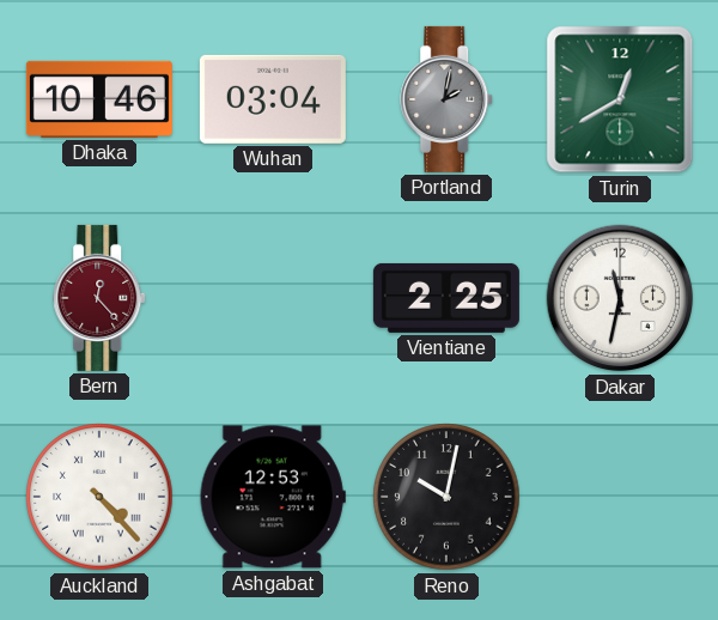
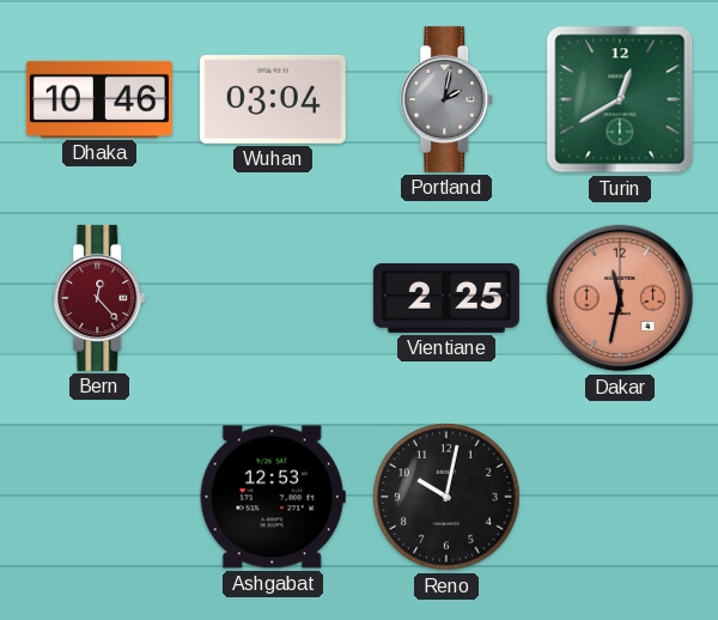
Dakar dial: white -> salmon
Auckland: 4:23 -> none
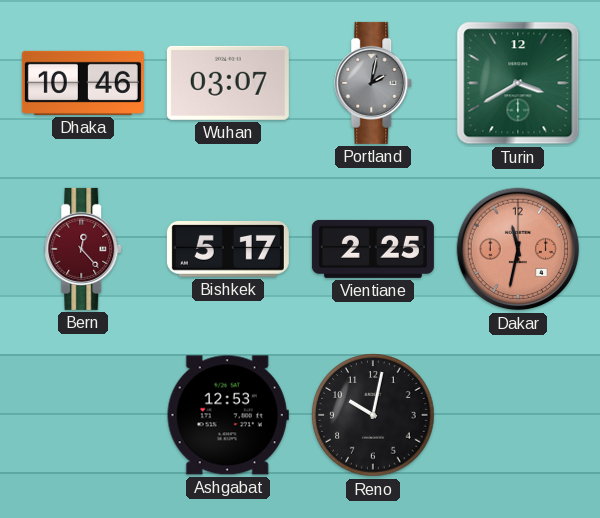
Wuhan: 03:04 -> 03:07
Turin: 12:40 -> 3:40
Bishkek: none -> 5:17
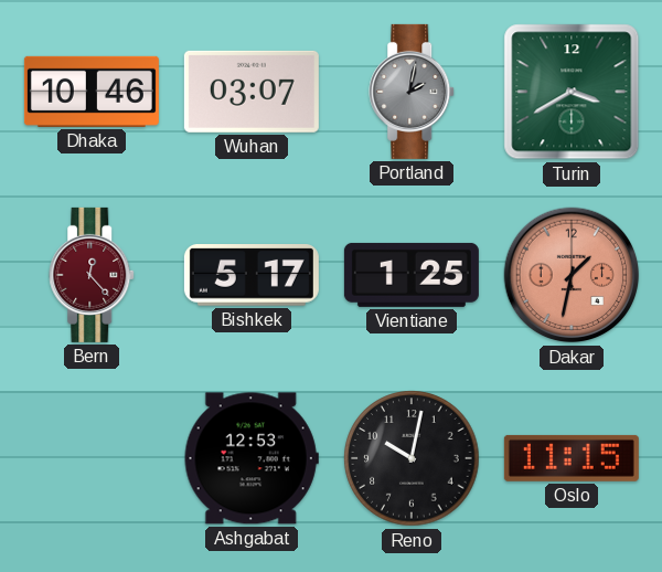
Vientiane: 2:25 -> 1:25
Dakar: 11:32 -> 1:32
Oslo: none -> 11:15
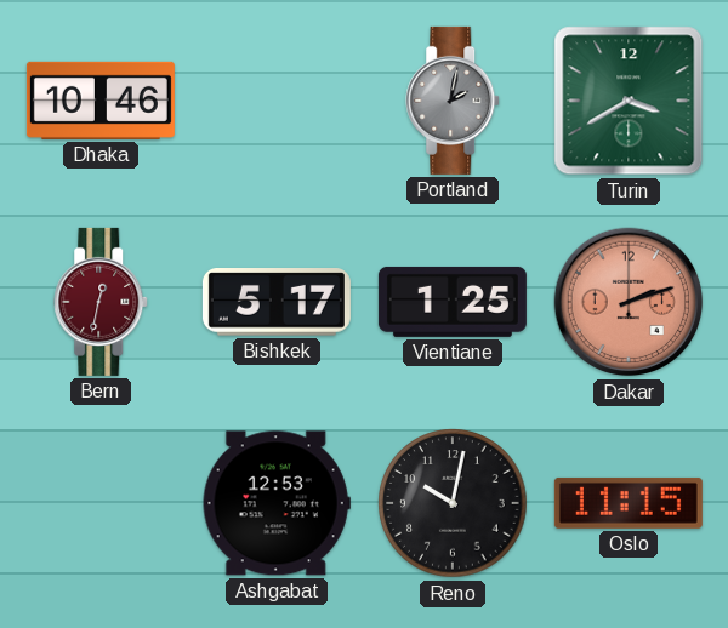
Wuhan: 03:07 -> none
Bern: 12:23 -> 12:32
Dakar: 1:32 -> 2:12
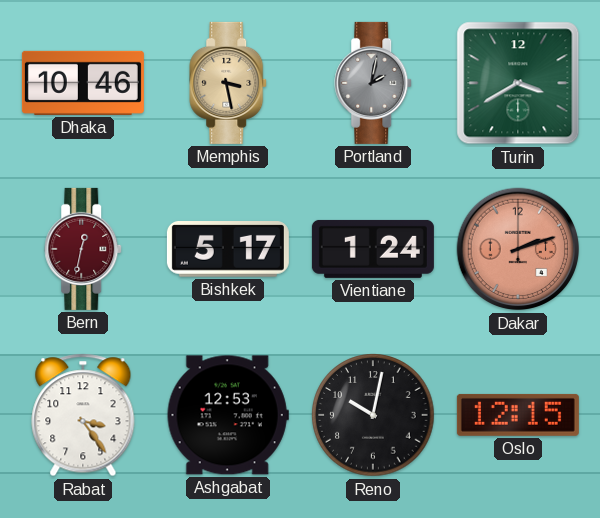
Memphis: none -> 3:28
Vientiane: 1:25 -> 1:24
Rabat: none -> 3:24
Oslo: 11:15 -> 12:15
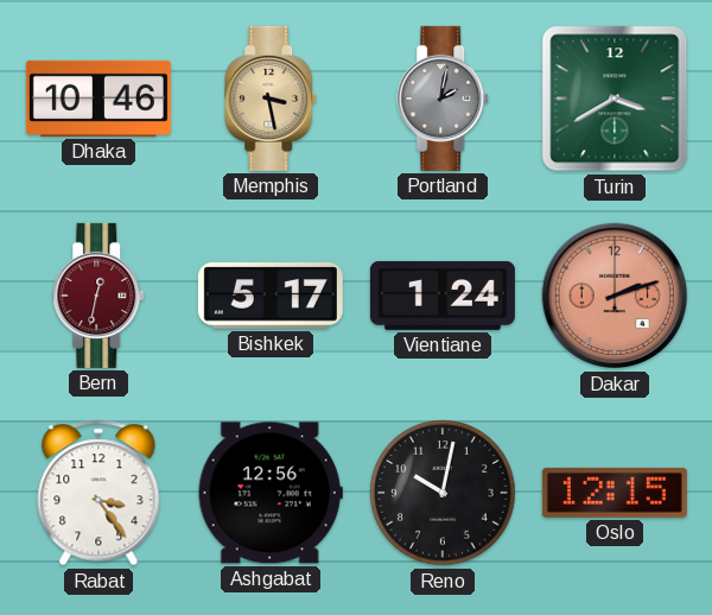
Ashgabat: 12:53 -> 12:56
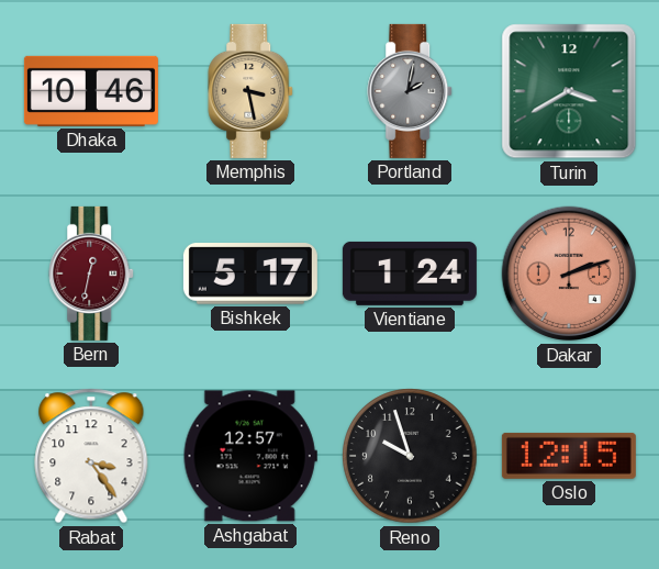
Ashgabat: 12:56 -> 12:57
Reno: 10:02 -> 9:57
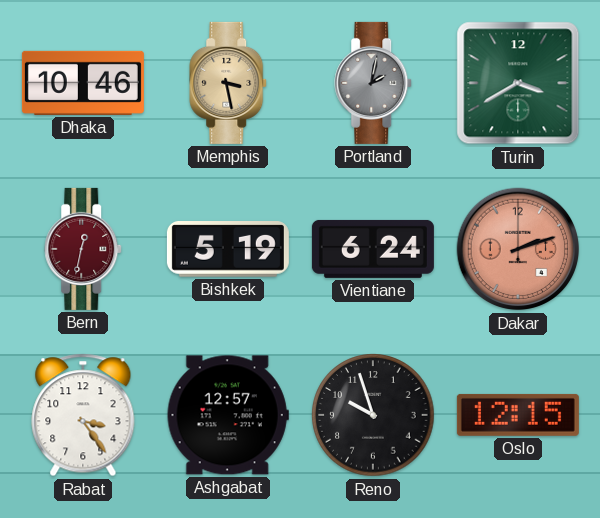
Bishkek: 5:17 -> 5:19
Vientiane: 1:24 -> 6:24
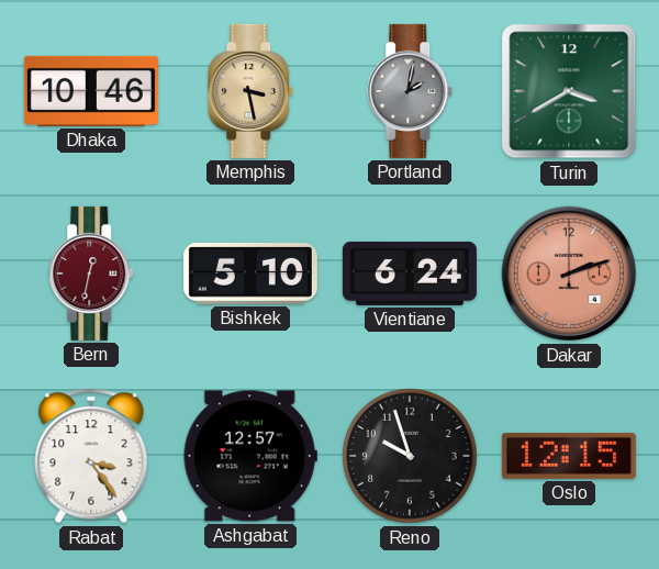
Bishkek: 5:19 -> 5:10
